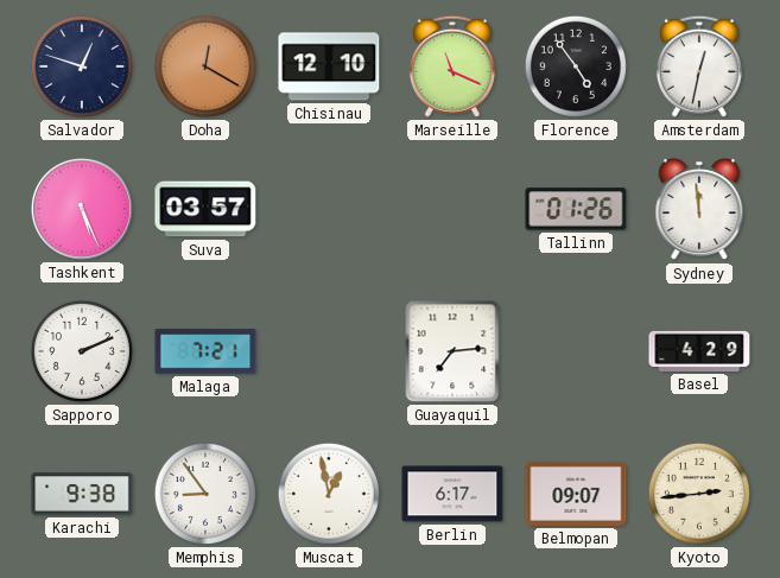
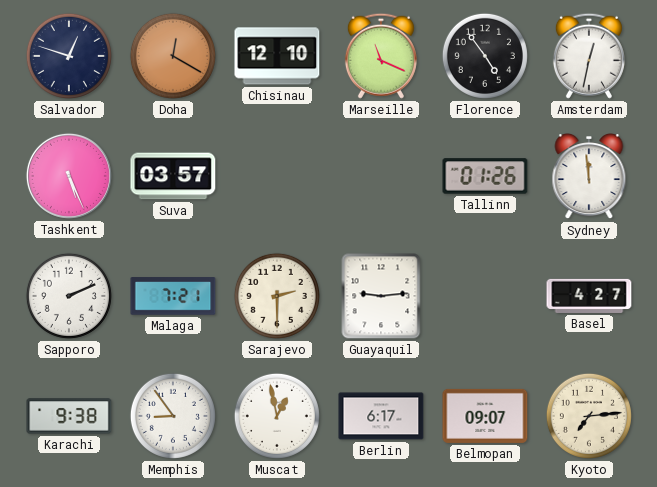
Sarajevo: none -> 2:30
Guayaquil: 7:14 -> 9:14
Basel: 4:29 -> 4:27
Kyoto: 2:44 -> 7:14
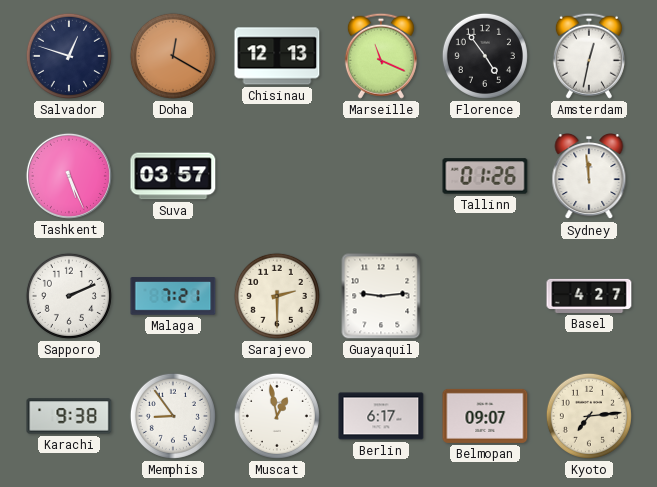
Chisinau: 12:10 -> 12:13
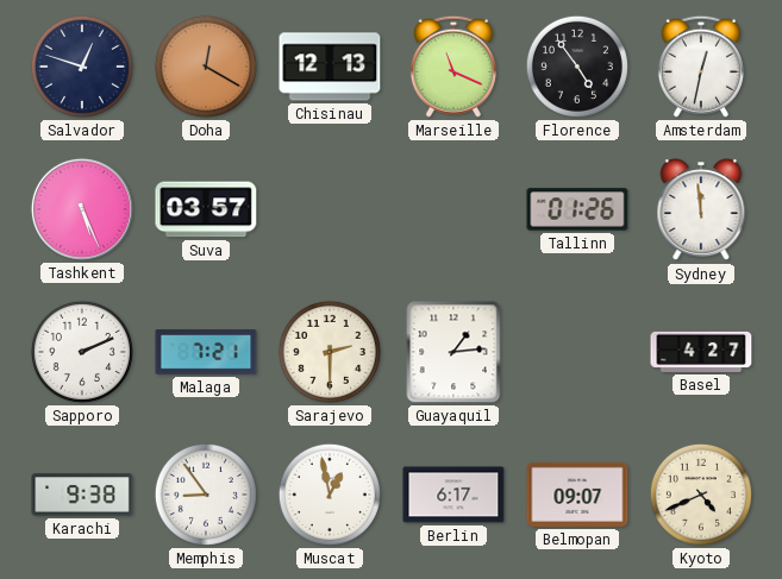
Guayaquil: 9:14 -> 1:14
Kyoto: 7:14 -> 4:41
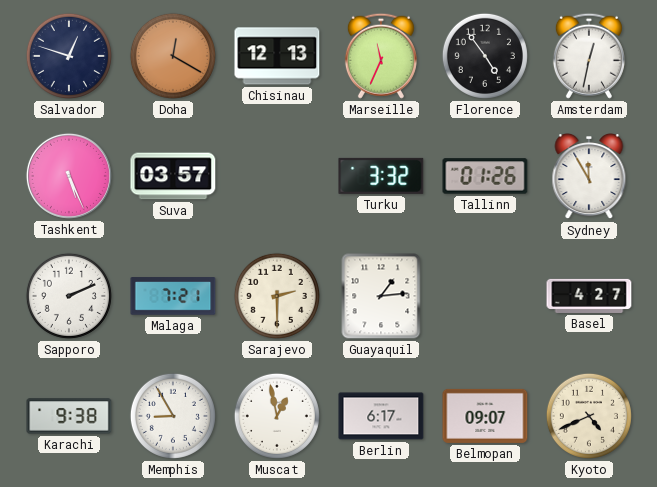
Marseille: 11:19 -> 11:34
Turku: none -> 3:32
Sydney: 11:59 -> 11:55
Memphis: 8:54 -> 8:55
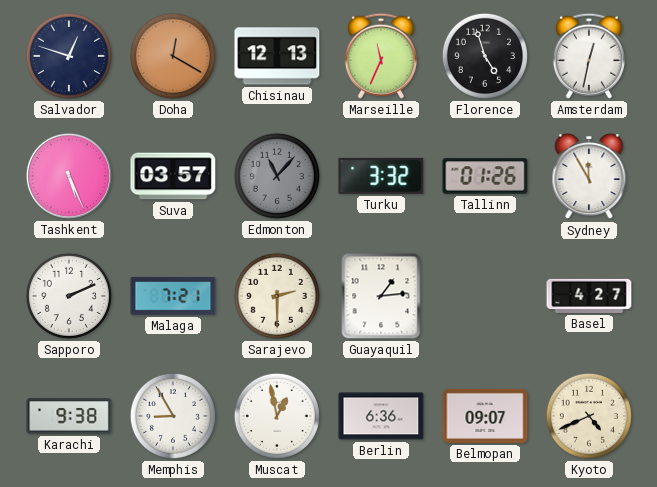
Florence: 4:54 -> 4:57
Edmonton: none -> 11:07
Berlin: 6:17 -> 6:36
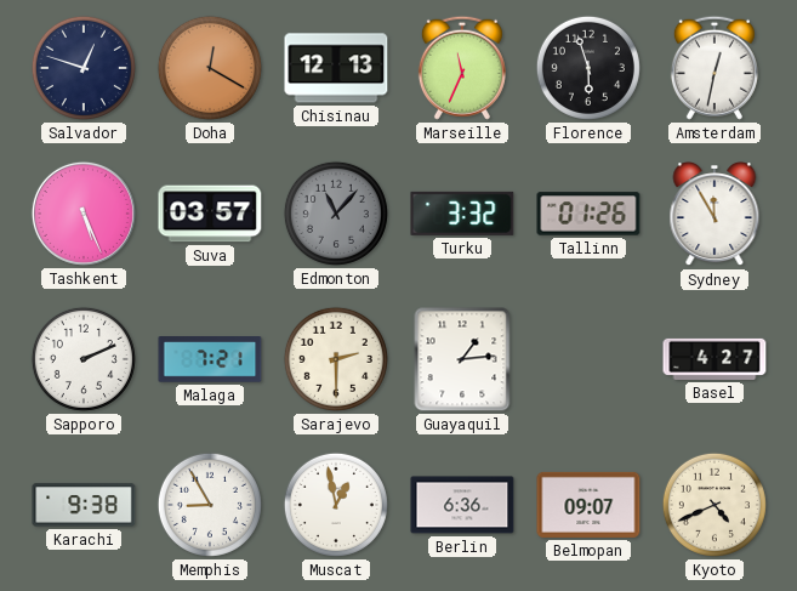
Florence: 4:57 -> 5:57
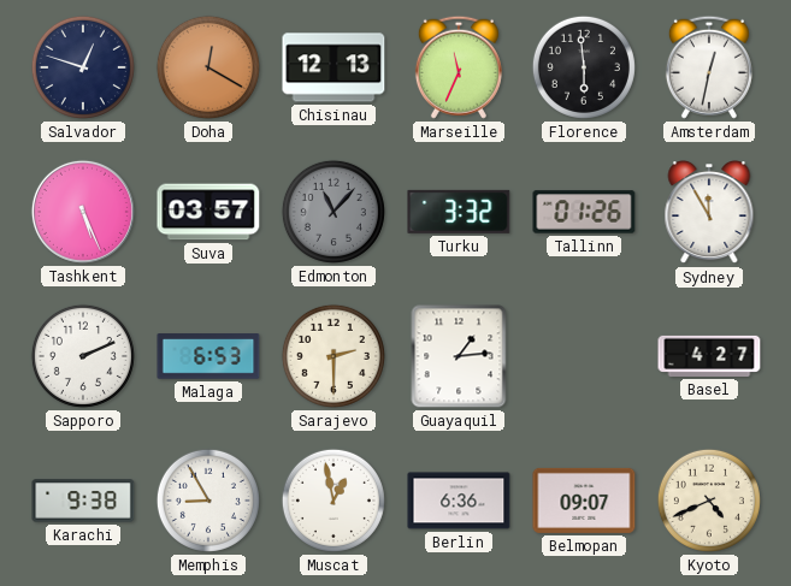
Florence: 5:57 -> 5:59
Malaga: 7:21 -> 6:53
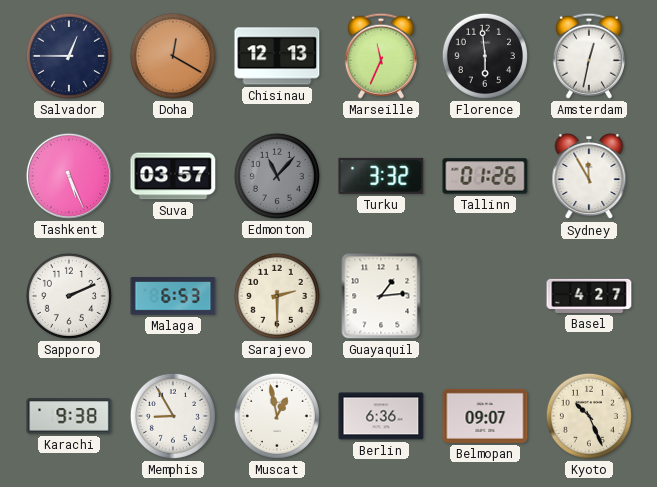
Salvador: 12:48 -> 12:45
Kyoto: 4:41 -> 10:26
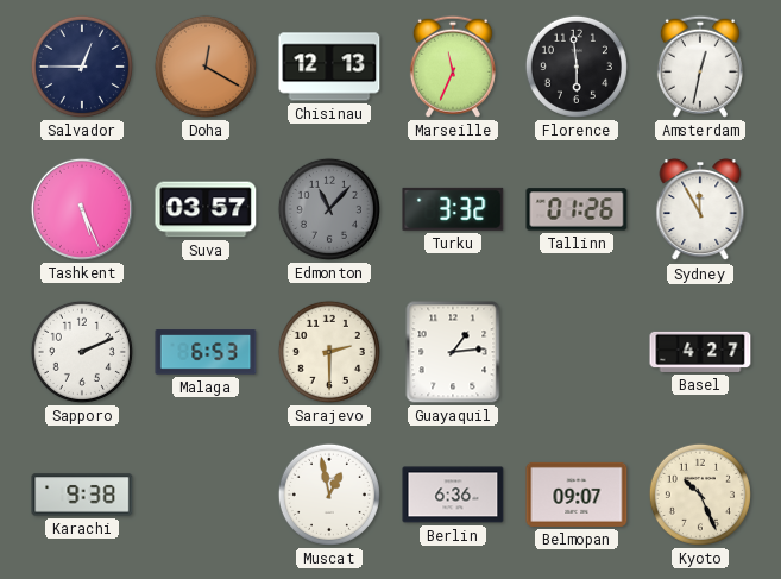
Memphis: 8:55 -> none
